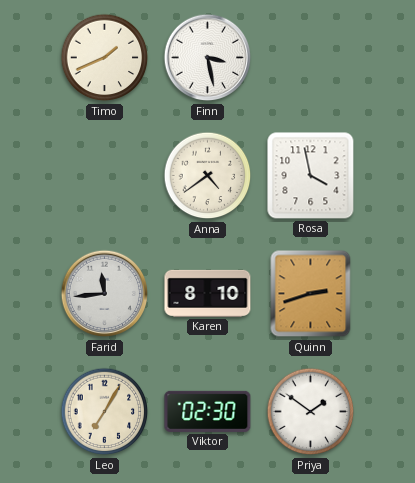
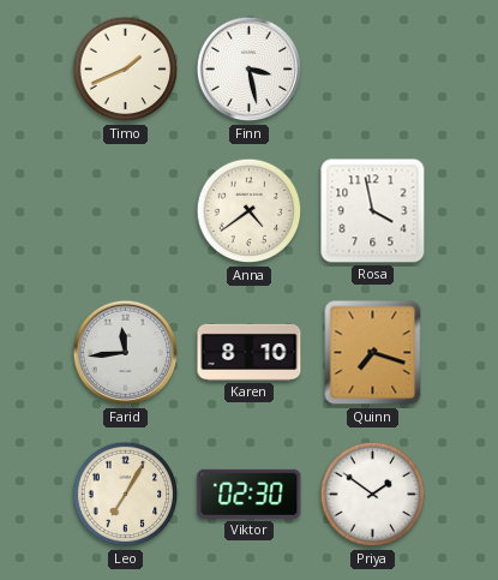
Quinn: 2:42 -> 7:18
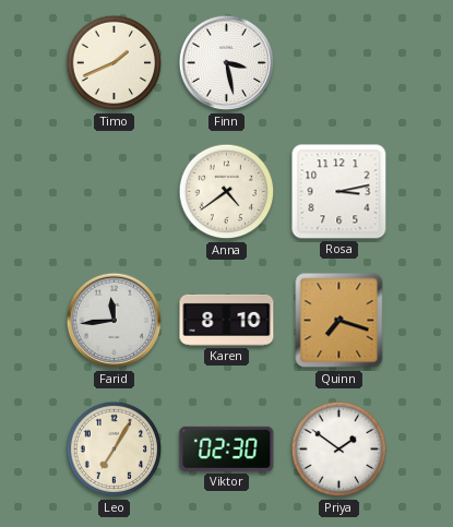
Rosa: 3:58 -> 3:13
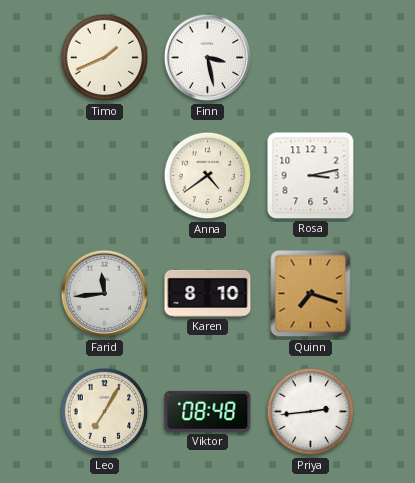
Viktor: 02:30 -> 08:48
Priya: 1:51 -> 2:44
